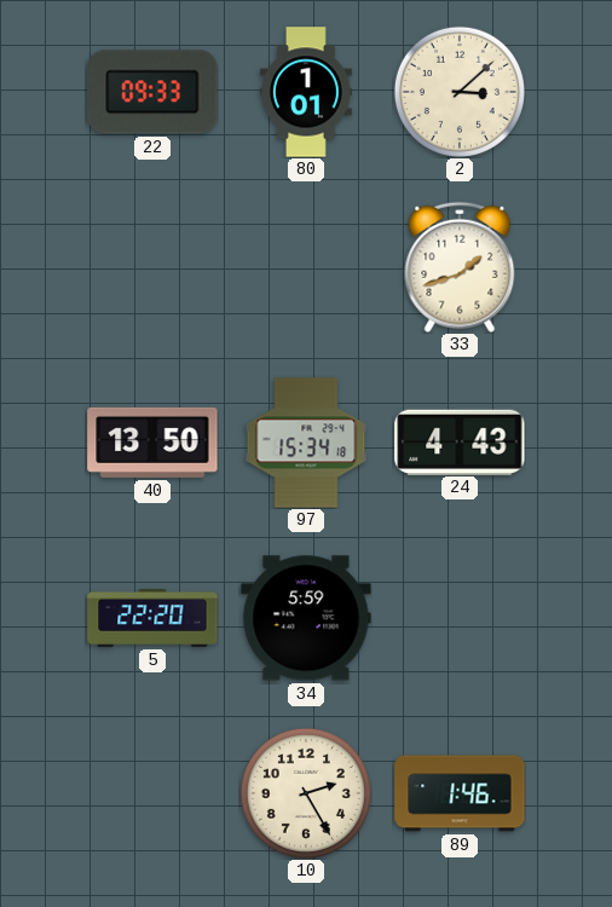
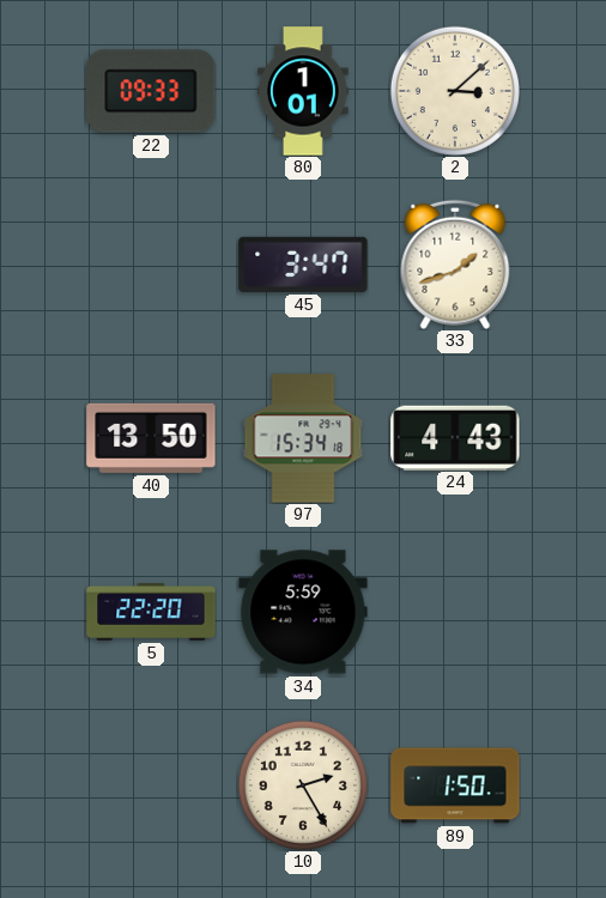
45: none -> 3:47
89: 1:46 -> 1:50
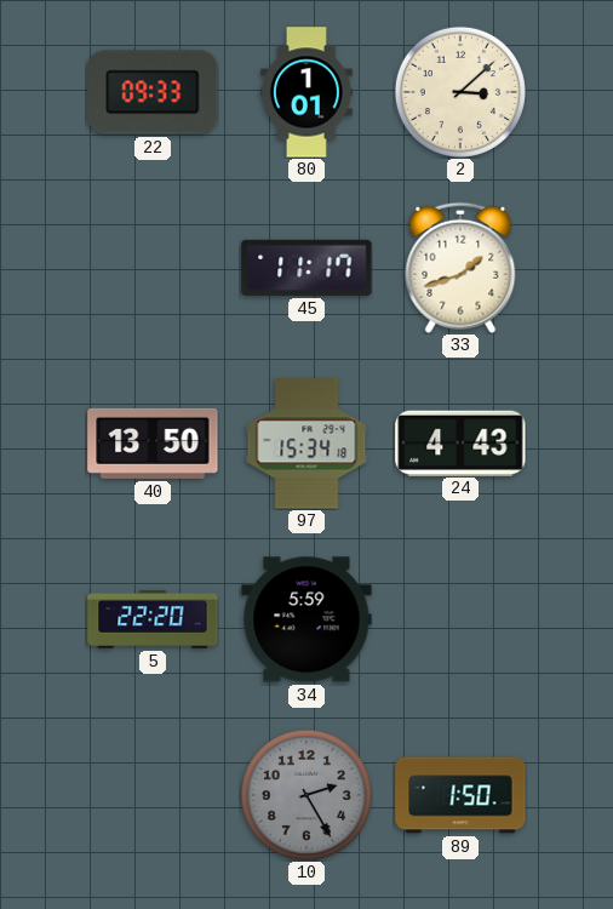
45: 3:47 -> 11:17
10 dial: cream -> grey
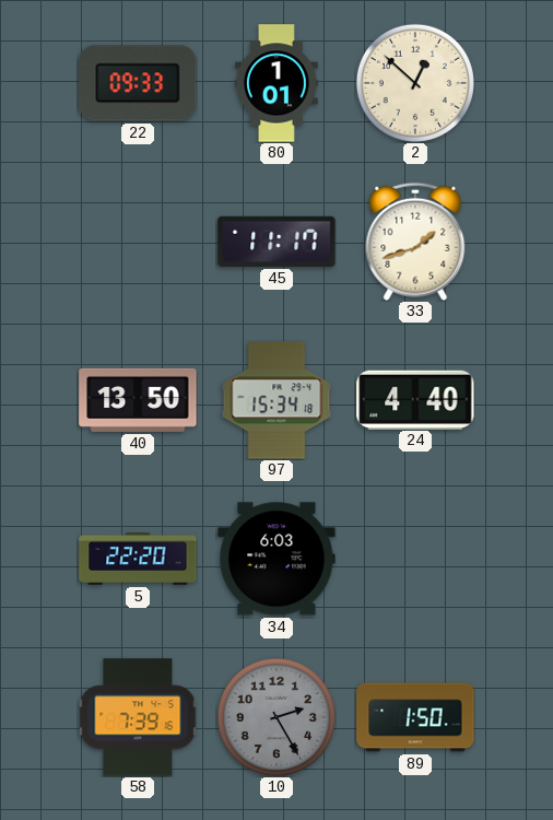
2: 3:08 -> 12:52
24: 4:43 -> 4:40
34: 5:59 -> 6:03
58: none -> 7:39
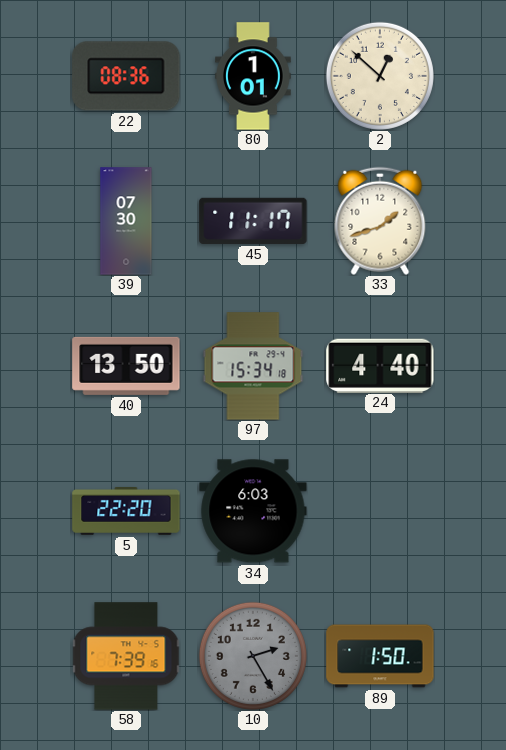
22: 09:33 -> 08:36
39: none -> 07:30
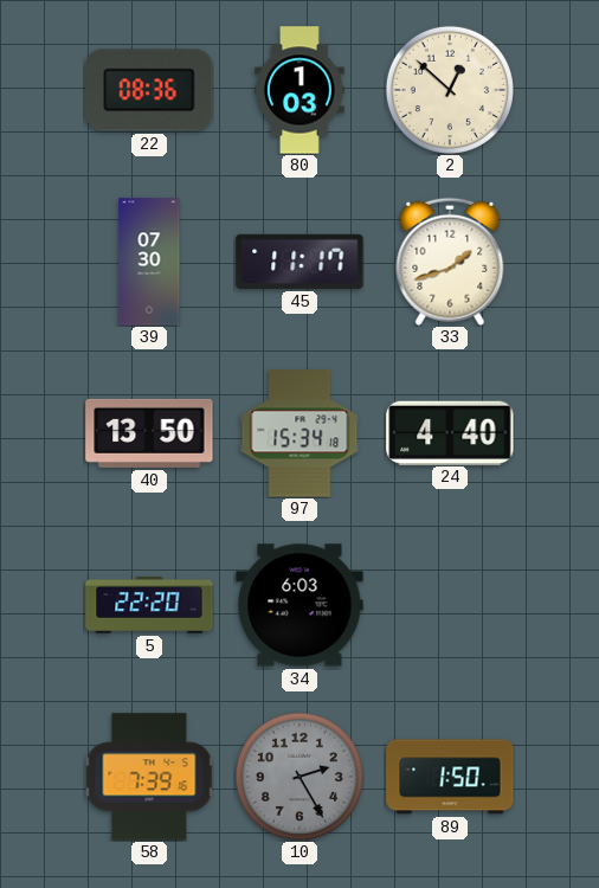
80: 1:01 -> 1:03
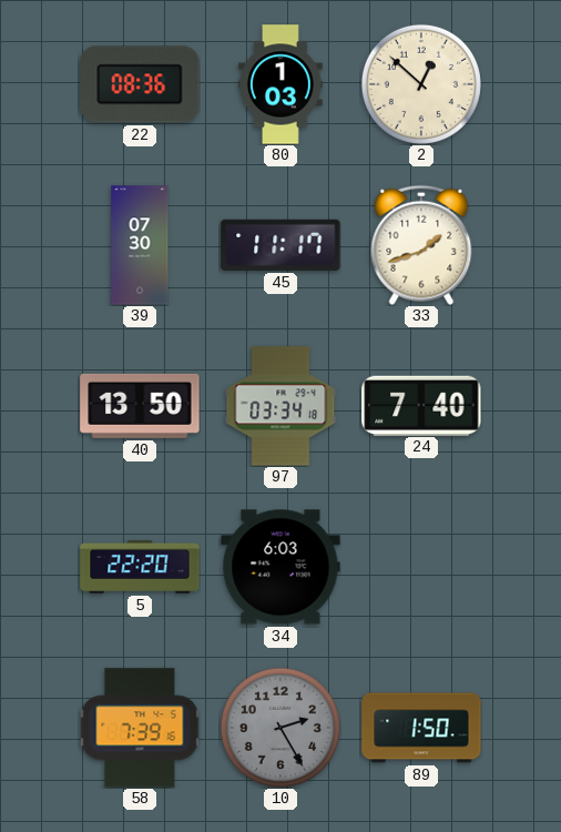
97: 15:34 -> 03:34
24: 4:40 -> 7:40
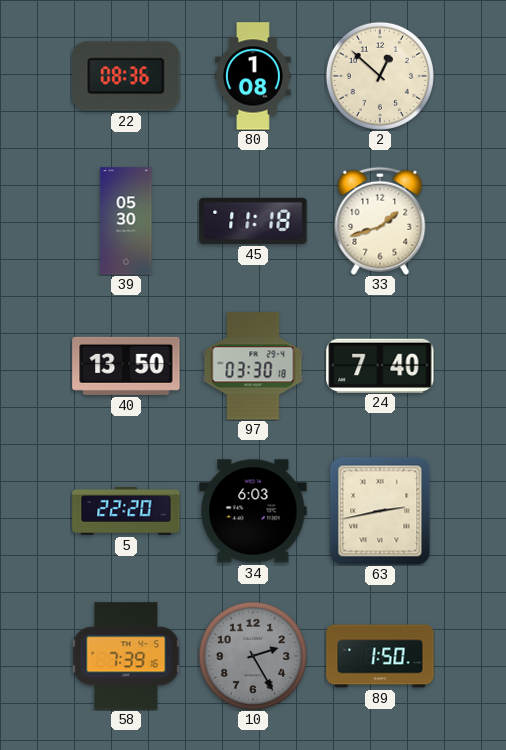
80: 1:03 -> 1:08
39: 07:30 -> 05:30
45: 11:17 -> 11:18
97: 03:34 -> 03:30
63: none -> 2:43
